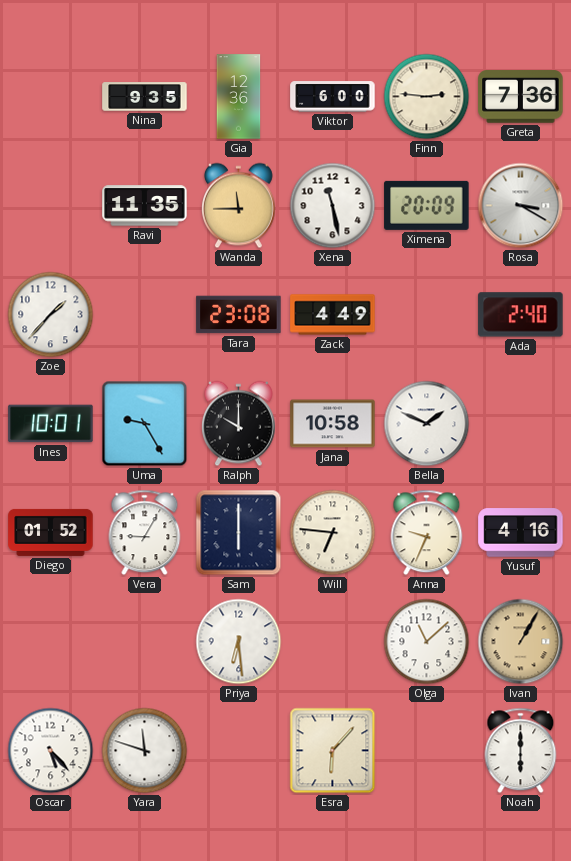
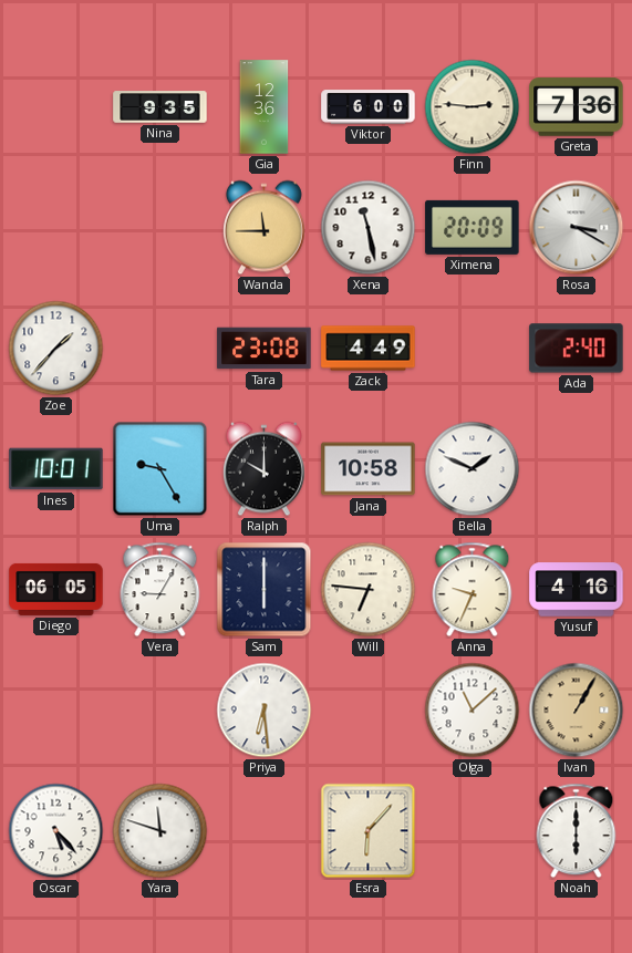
Ravi: 11:35 -> none
Diego: 01:52 -> 06:05
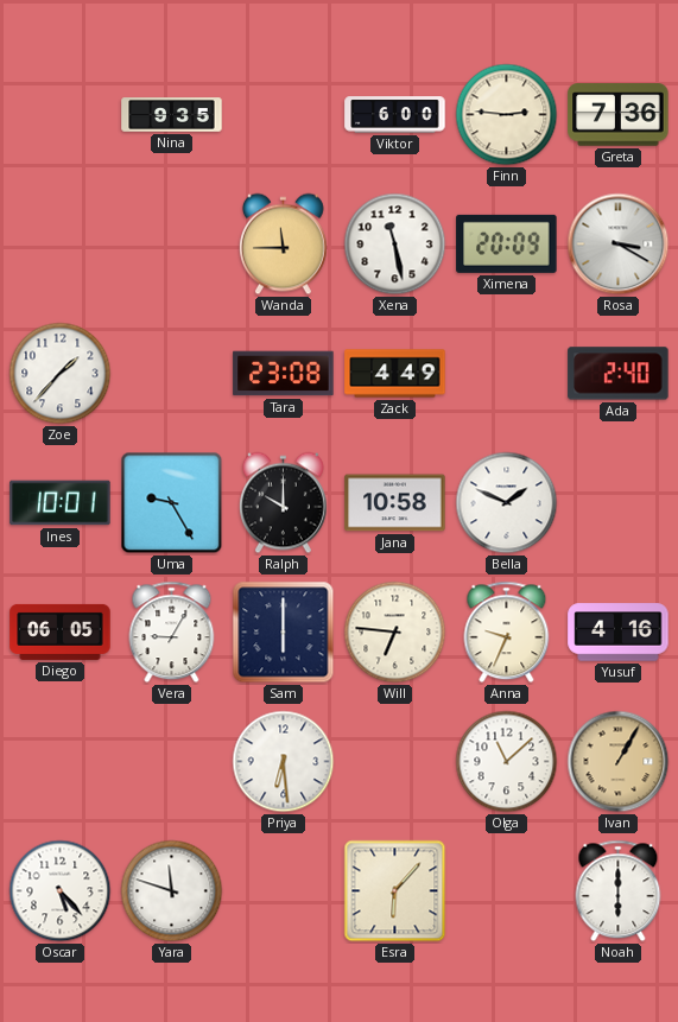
Gia: 12:36 -> none
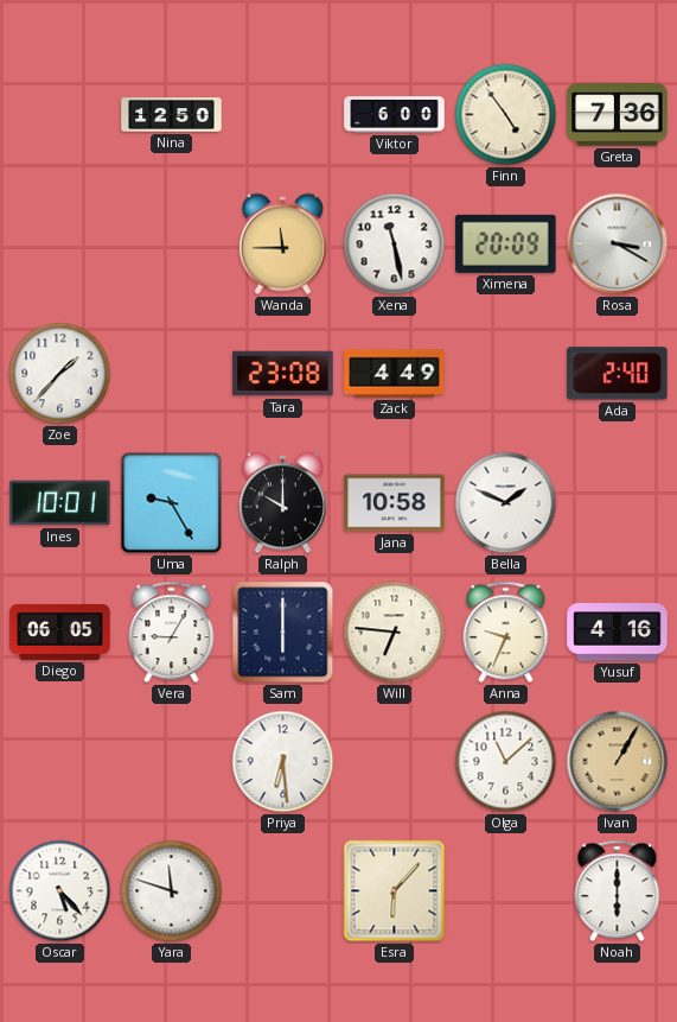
Nina: 9:35 -> 12:50
Finn: 2:46 -> 4:54
